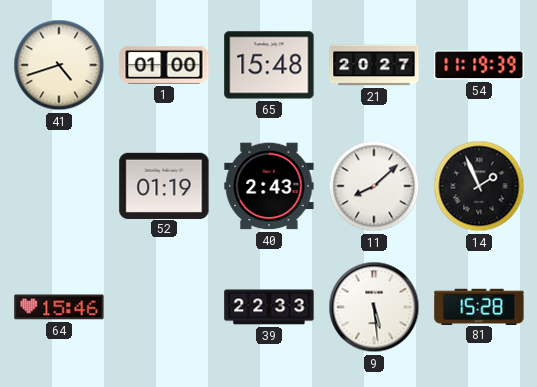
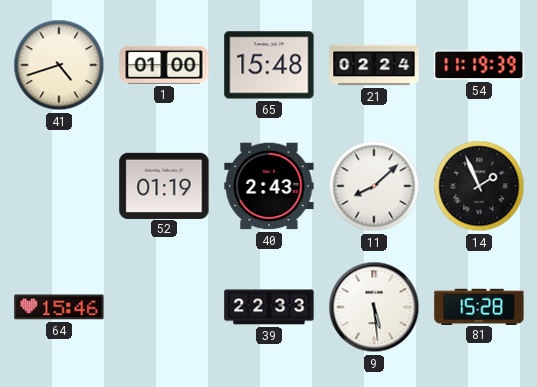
21: 20:27 -> 02:24
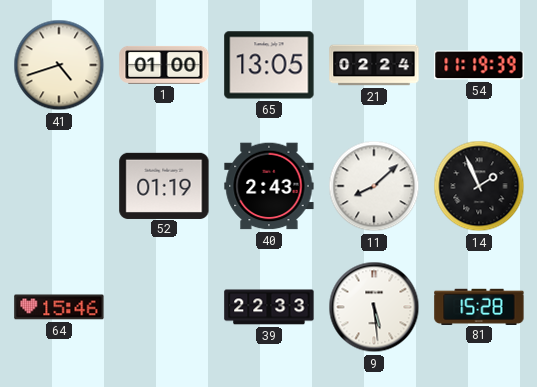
65: 15:48 -> 13:05
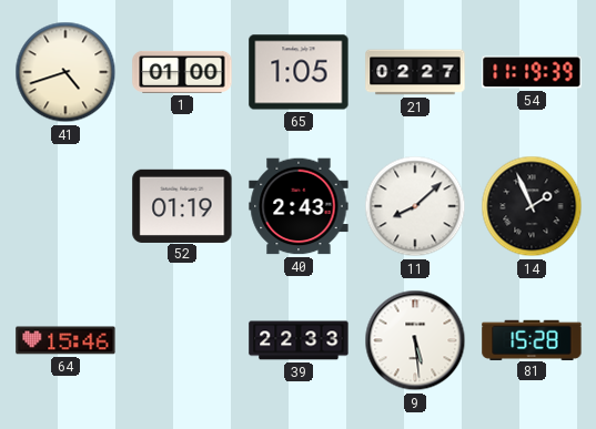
65: 13:05 -> 1:05
21: 02:24 -> 02:27
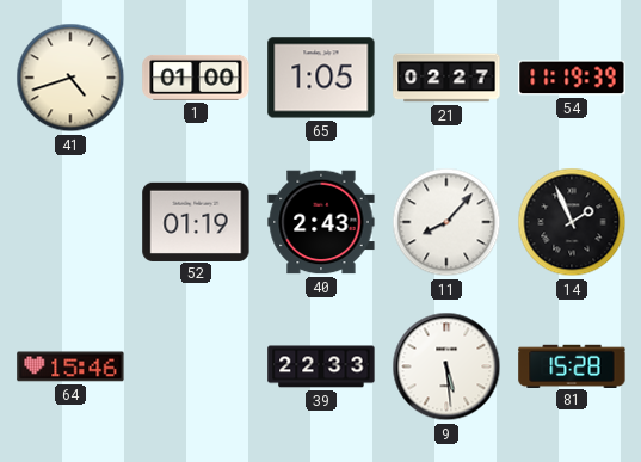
11: 8:08 -> 8:07
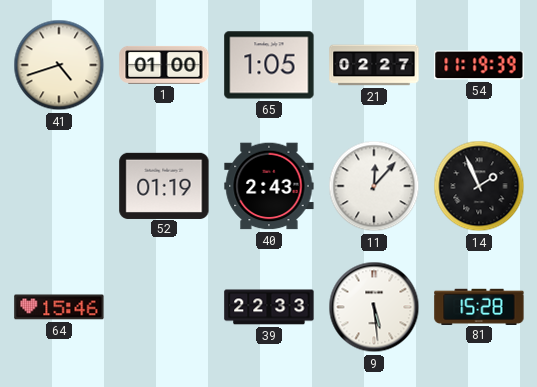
11: 8:07 -> 12:07
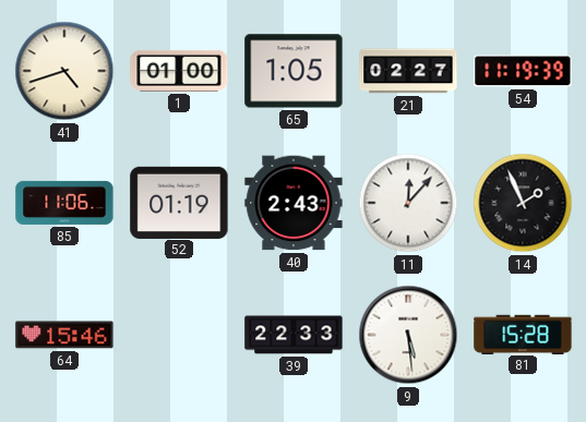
85: none -> 11:06
